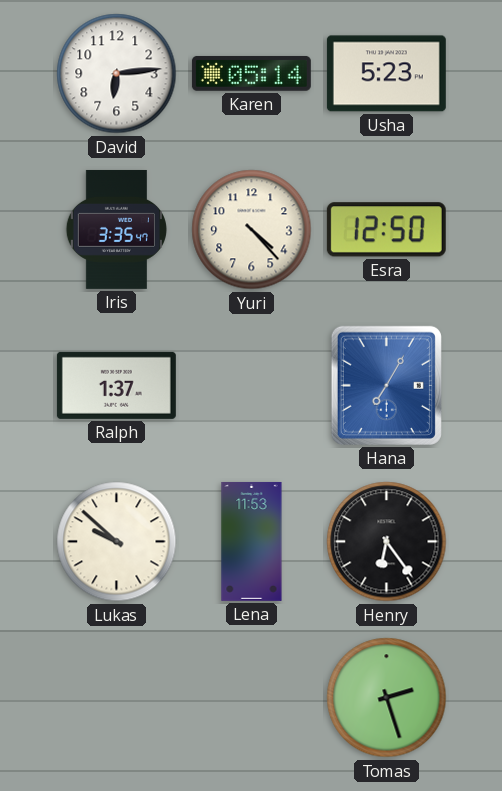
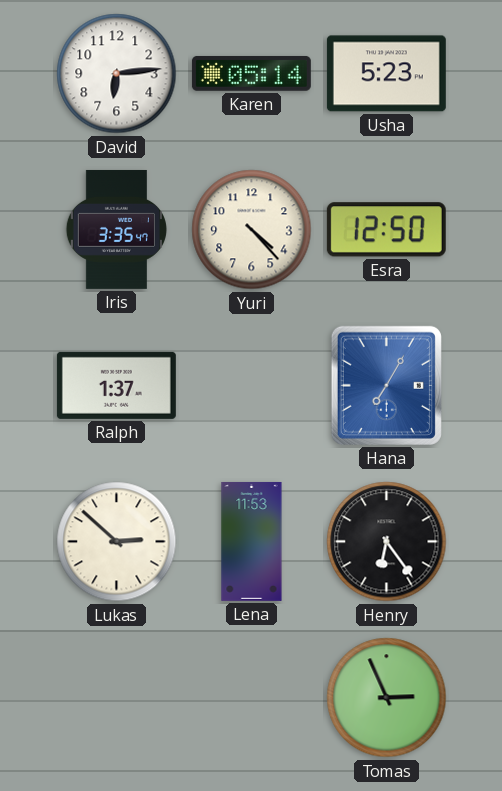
Lukas: 9:52 -> 2:52
Tomas: 2:27 -> 2:56
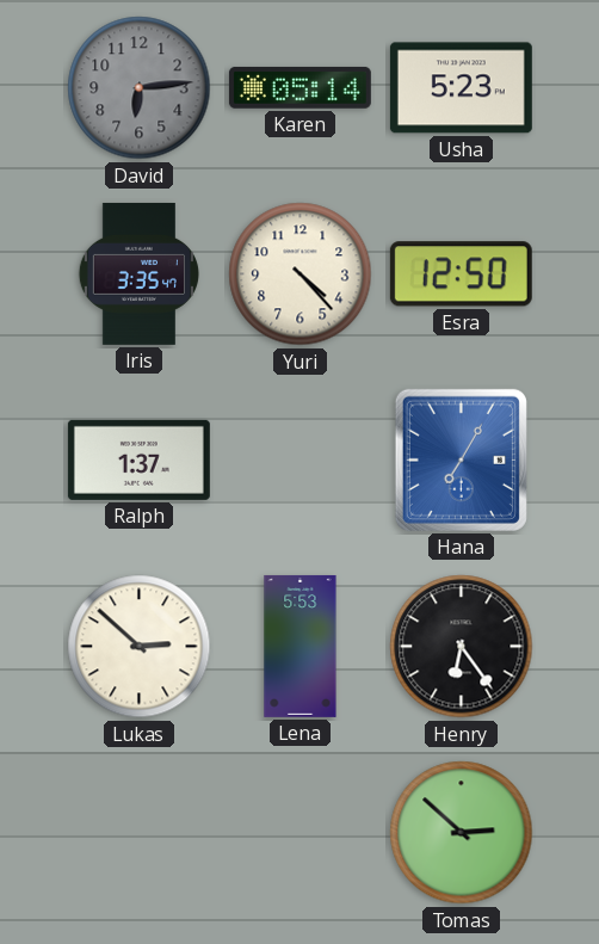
David dial: white -> grey
Lena: 11:53 -> 5:53
Tomas: 2:56 -> 2:52
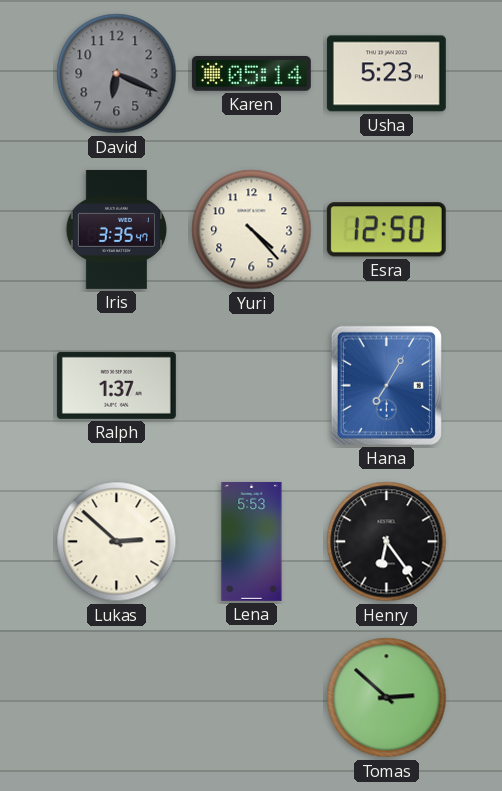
David: 6:14 -> 6:19
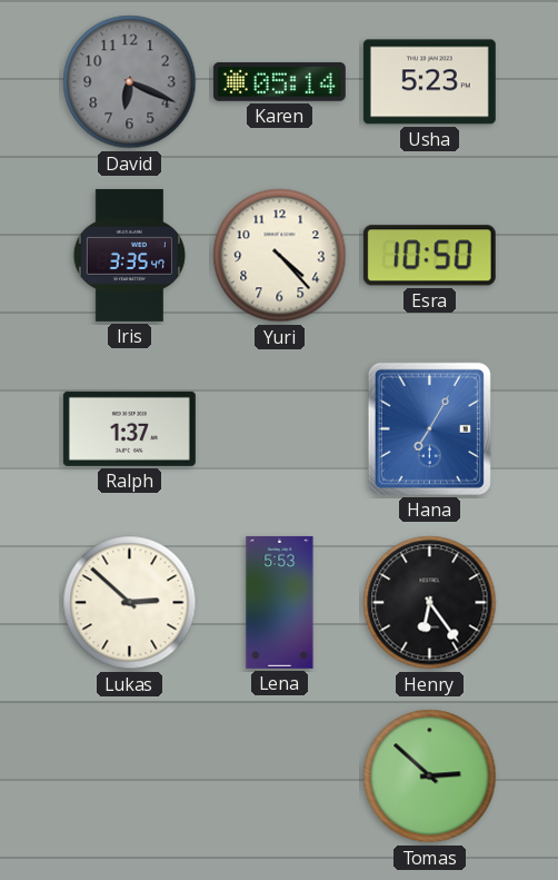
Esra: 12:50 -> 10:50
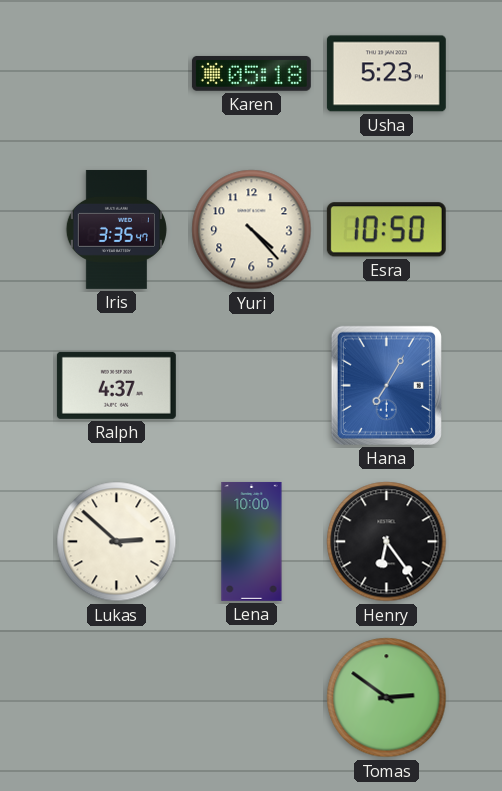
David: 6:19 -> none
Karen: 05:14 -> 05:18
Ralph: 1:37 -> 4:37
Lena: 5:53 -> 10:00
Tomas: 2:52 -> 2:51
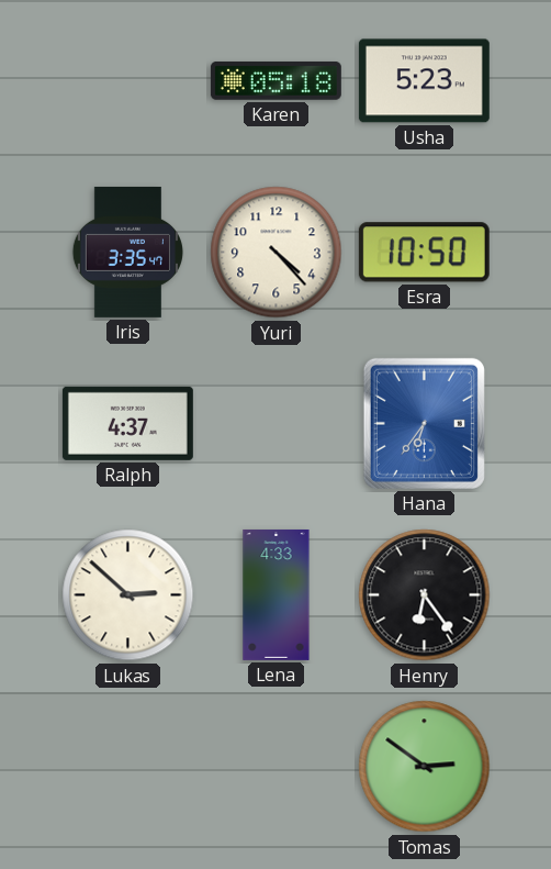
Hana: 7:05 -> 6:36
Lena: 10:00 -> 4:33
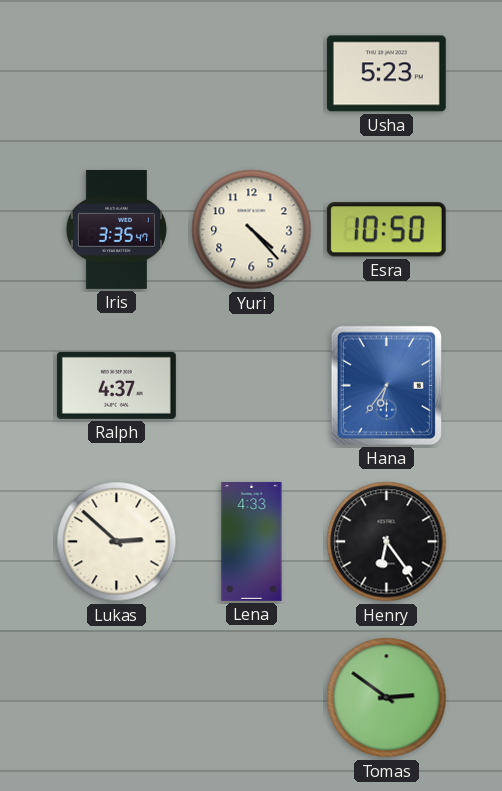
Karen: 05:18 -> none
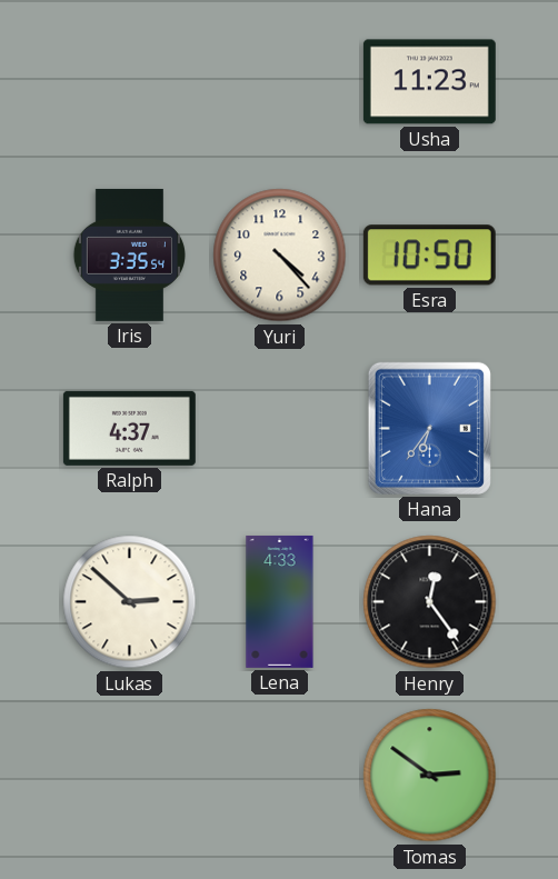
Usha: 5:23 -> 11:23
Iris: 3:35:47 -> 3:35:54
Henry: 6:24 -> 12:24
